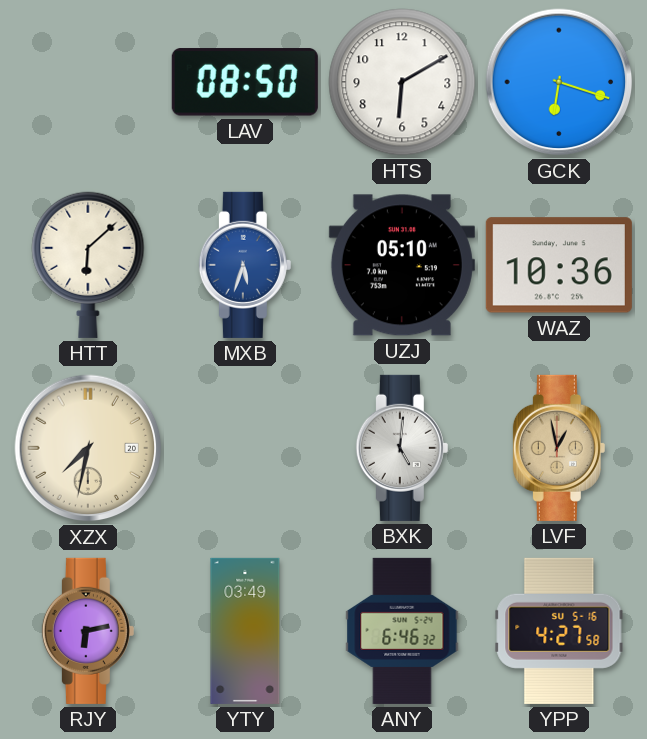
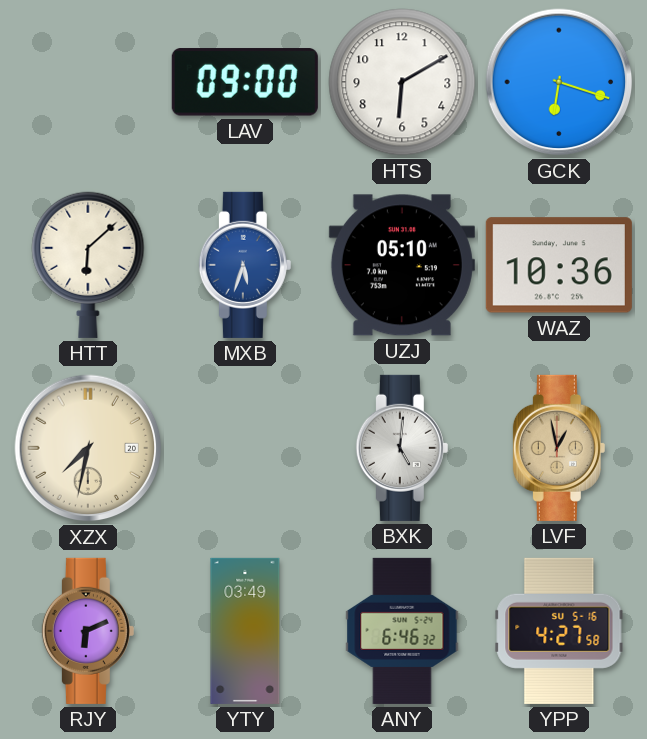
LAV: 08:50 -> 09:00
RJY: 6:13 -> 6:11
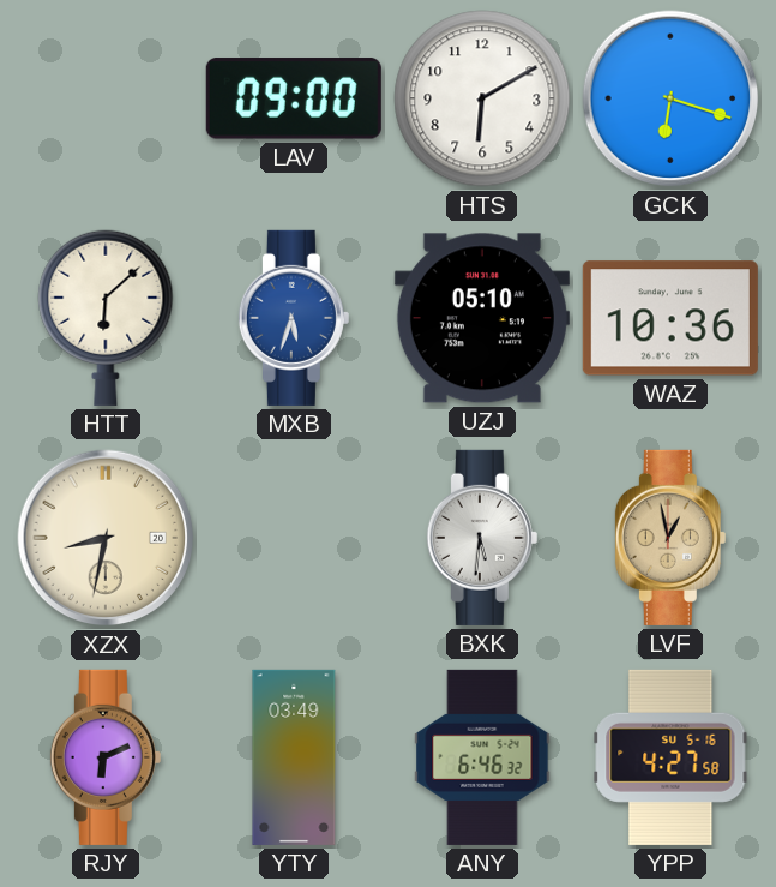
XZX: 7:32 -> 8:32
BXK: 5:01 -> 5:31
